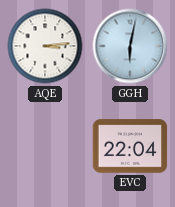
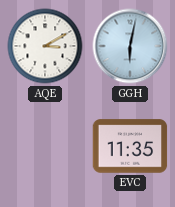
AQE: 3:14 -> 3:10
EVC: 22:04 -> 11:35
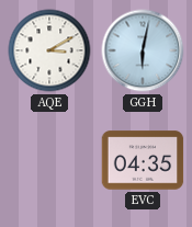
EVC: 11:35 -> 04:35
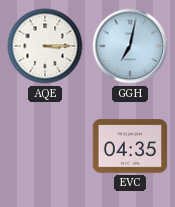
AQE: 3:10 -> 3:15
GGH: 6:02 -> 7:02
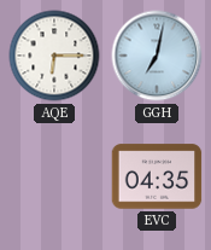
AQE: 3:15 -> 6:15
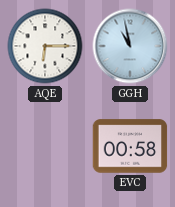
GGH: 7:02 -> 10:58
EVC: 04:35 -> 00:58
